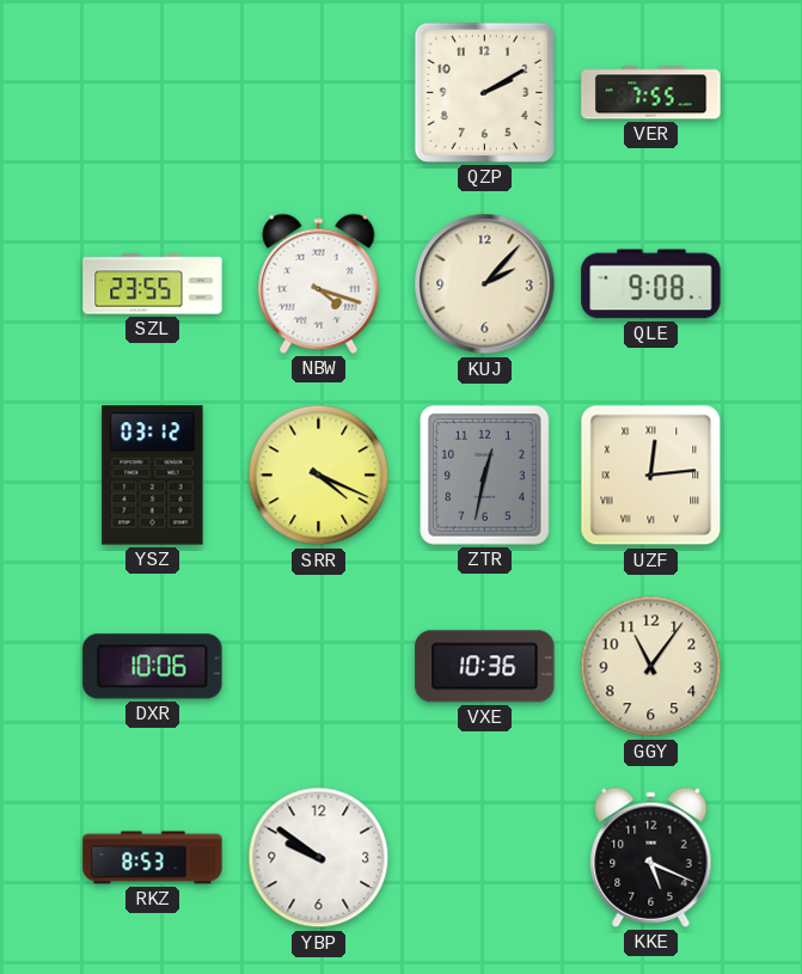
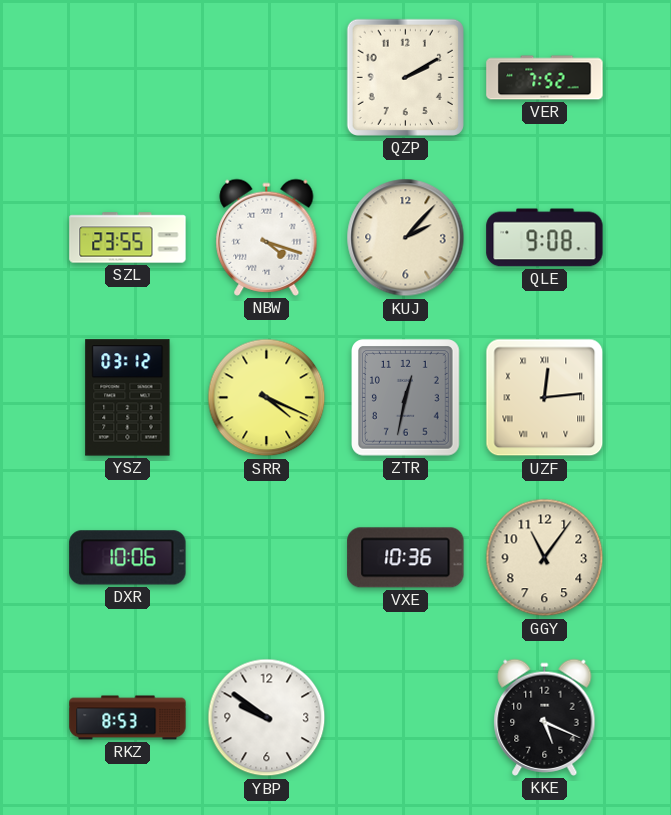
VER: 7:55 -> 7:52
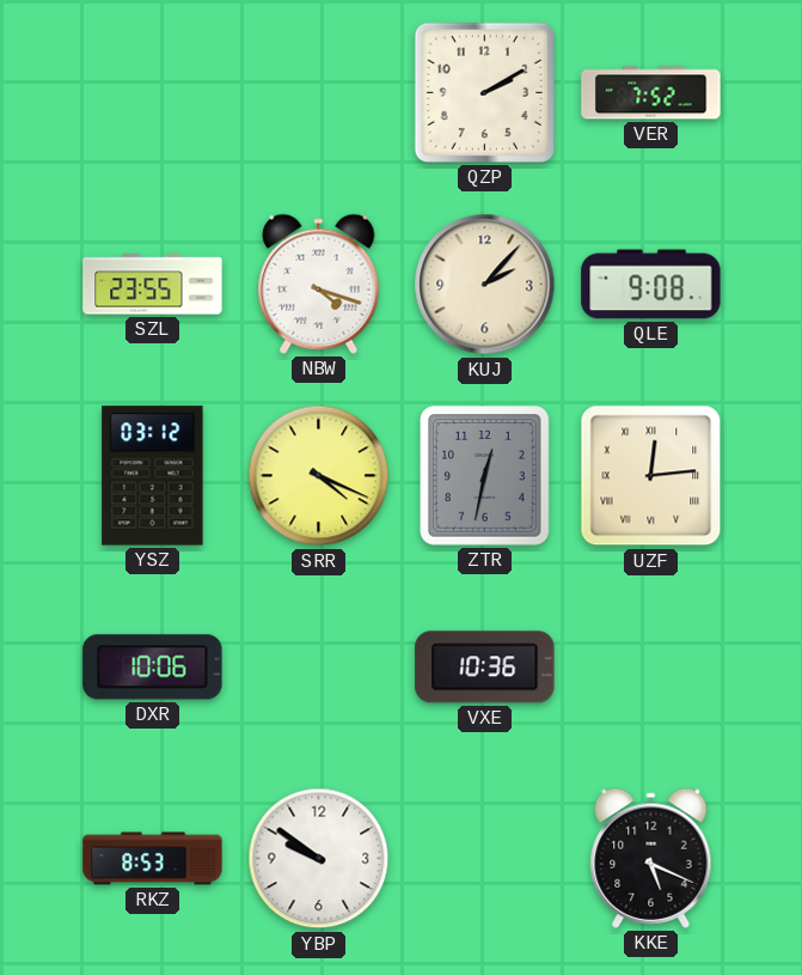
GGY: 11:06 -> none
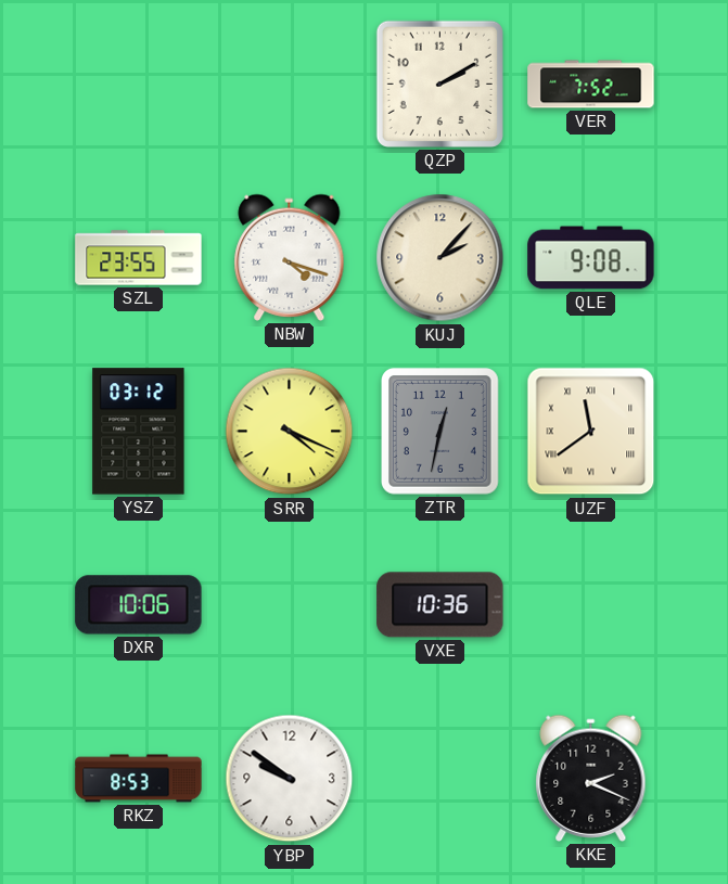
UZF: 12:14 -> 11:39
KKE: 5:19 -> 2:19
